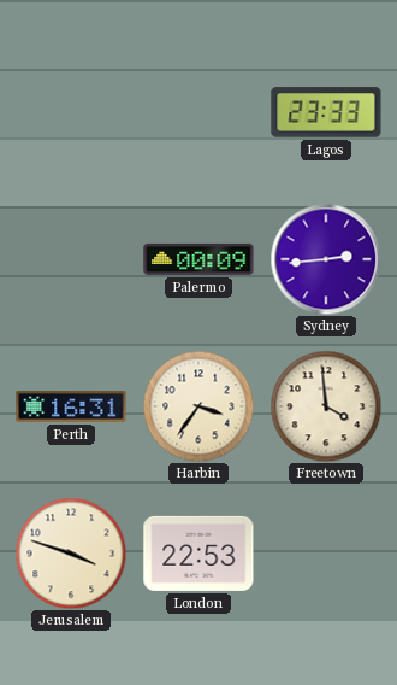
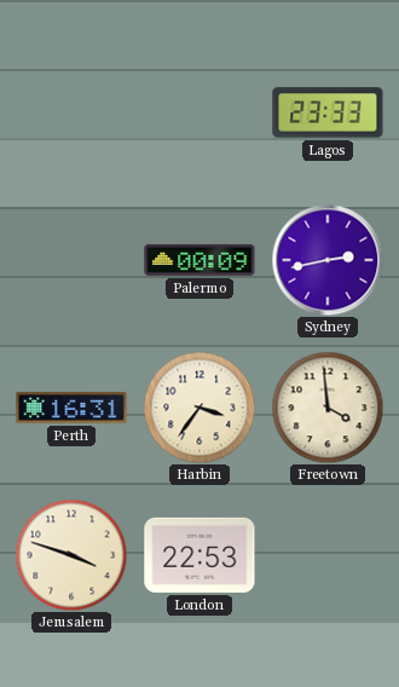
Sydney: 2:44 -> 2:43
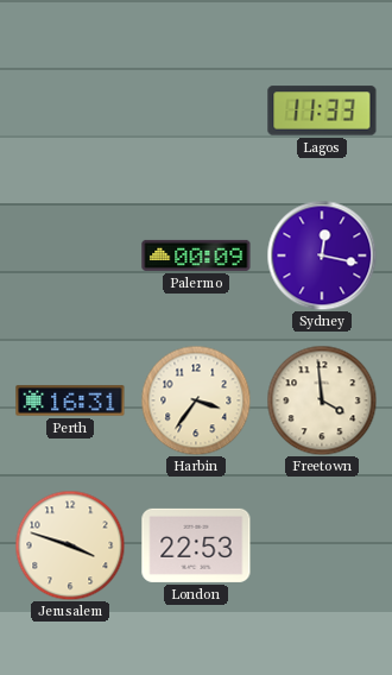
Lagos: 23:33 -> 11:33
Sydney: 2:43 -> 12:17
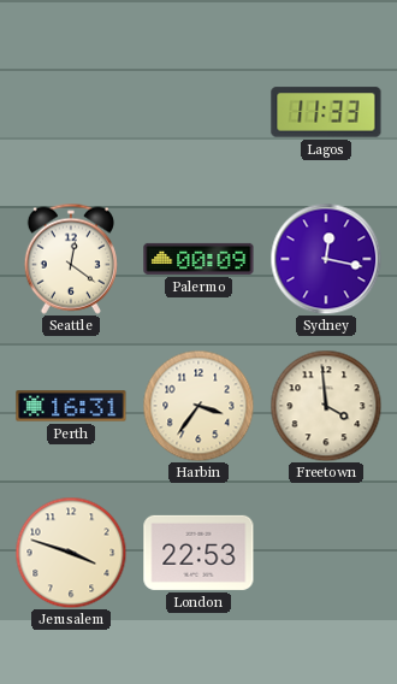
Seattle: none -> 12:21
